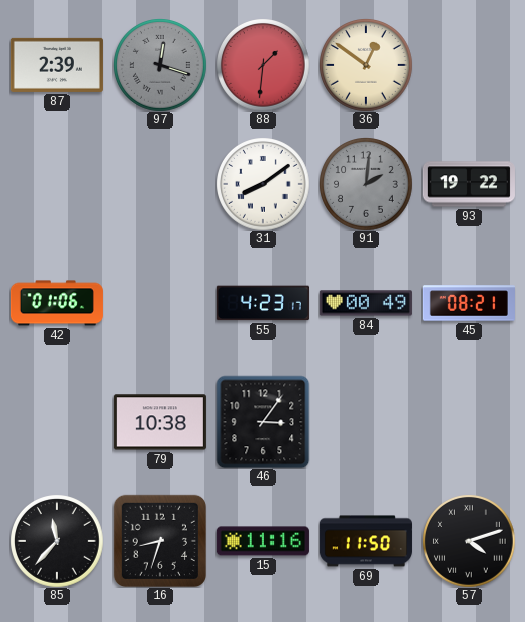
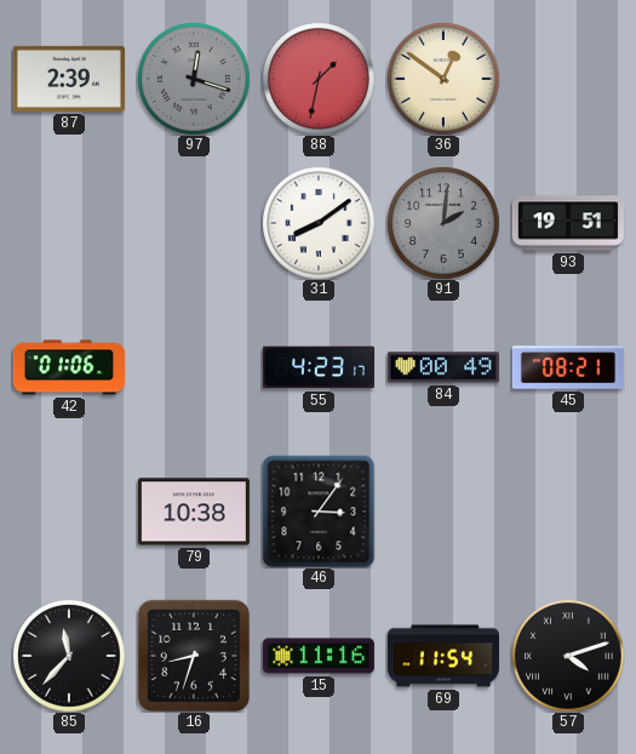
88: 1:31 -> 1:32
93: 19:22 -> 19:51
69: 11:50 -> 11:54
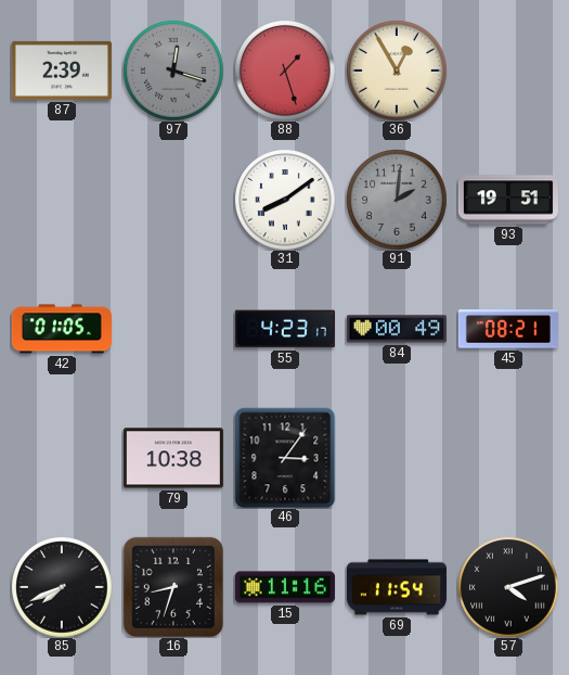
88: 1:32 -> 1:27
36: 12:51 -> 12:55
42: 01:06 -> 01:05
85: 11:37 -> 7:41
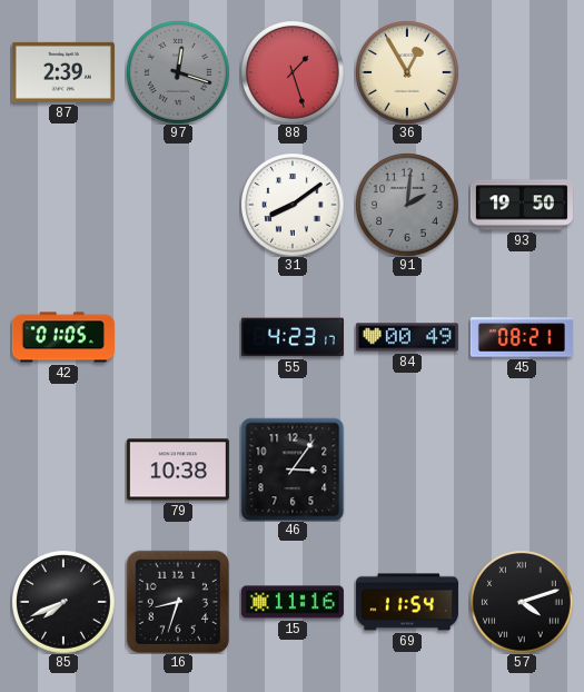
93: 19:51 -> 19:50
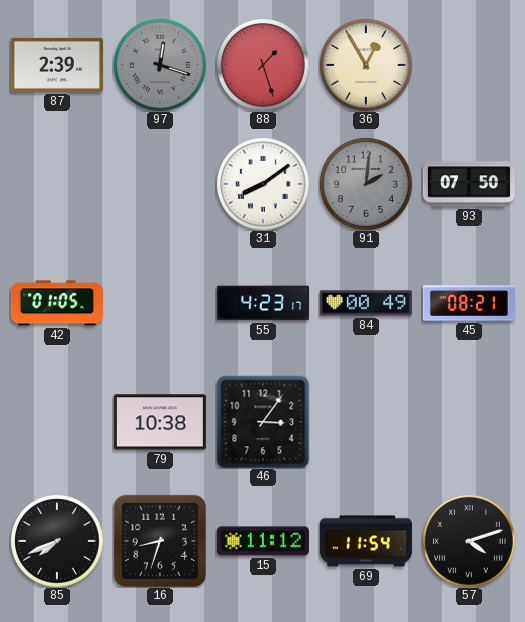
93: 19:50 -> 07:50
15: 11:16 -> 11:12
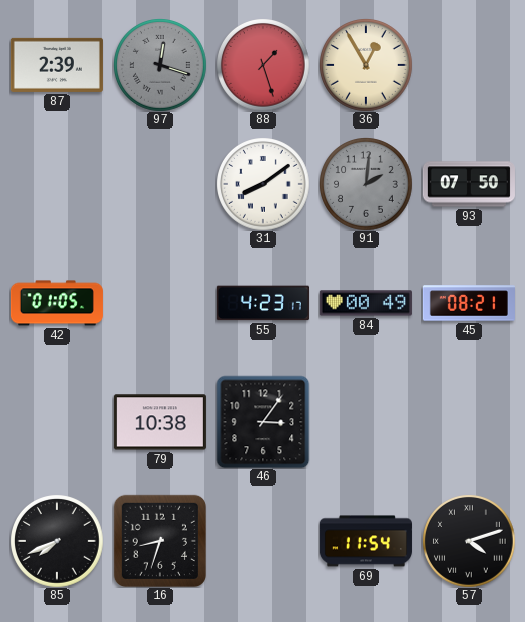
15: 11:12 -> none
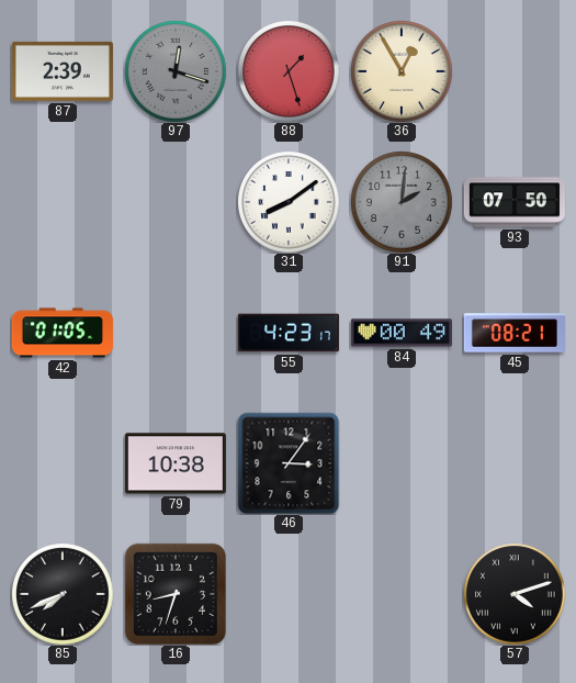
69: 11:54 -> none
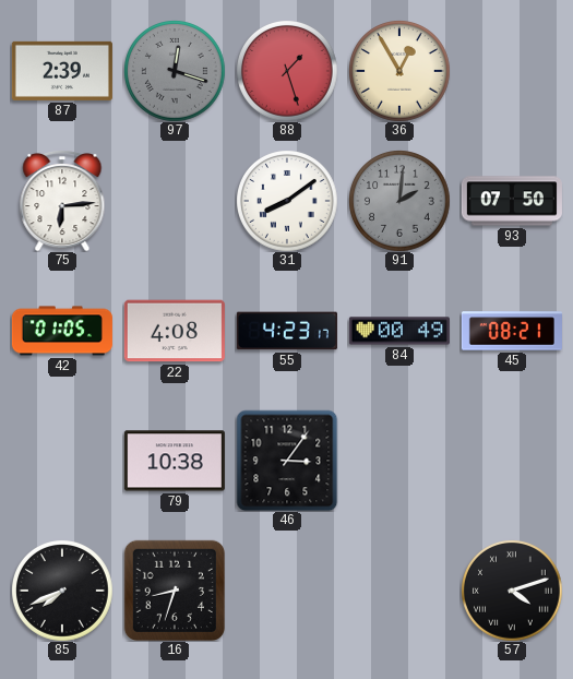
75: none -> 6:14
22: none -> 4:08
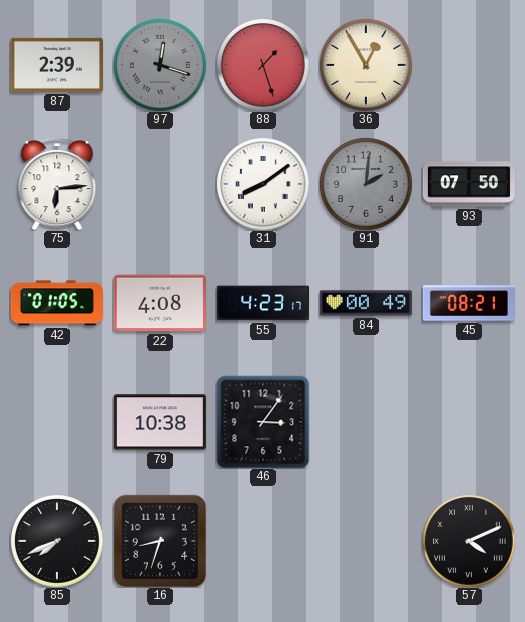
57: 4:12 -> 4:11
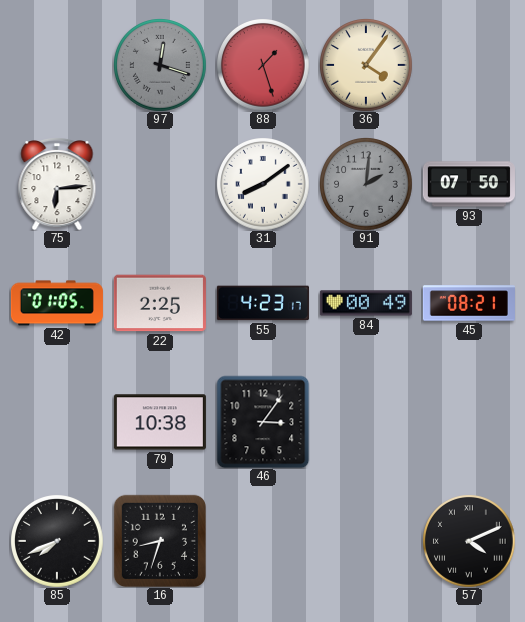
87: 2:39 -> none
36: 12:55 -> 4:06
22: 4:08 -> 2:25
